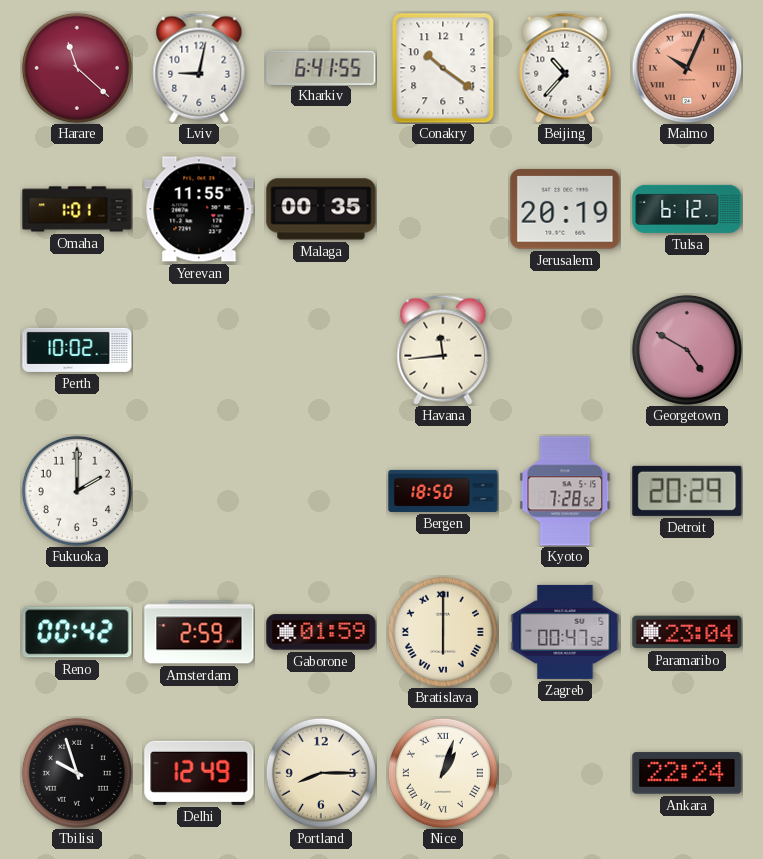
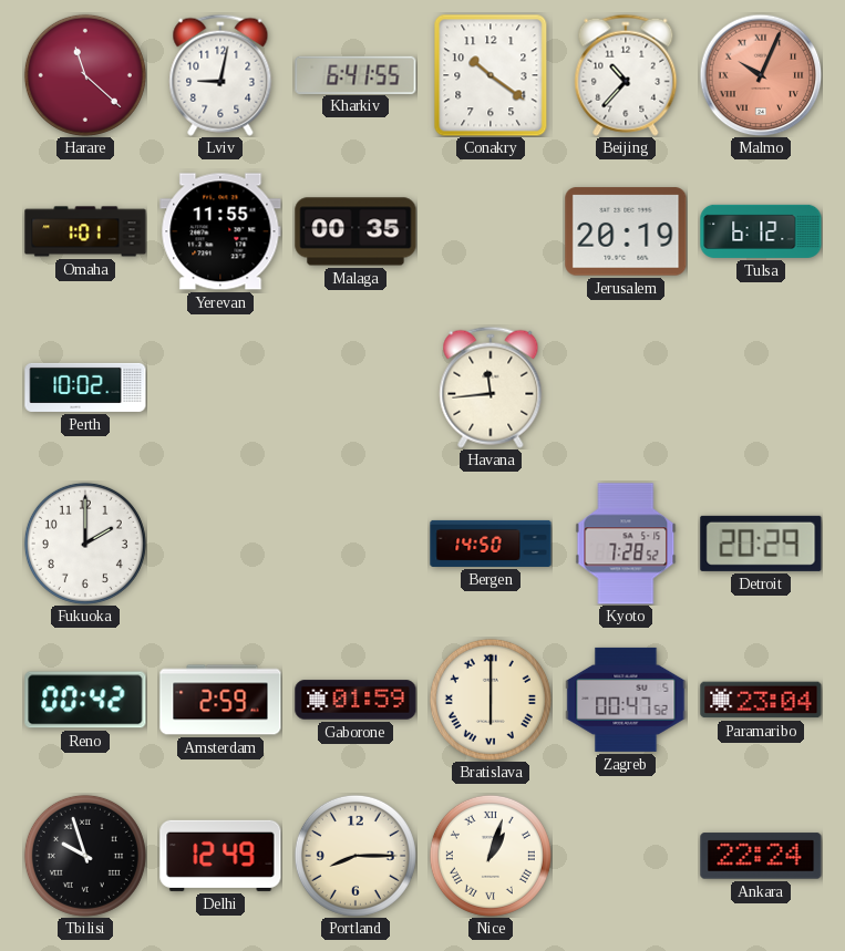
Georgetown: 4:50 -> none
Bergen: 18:50 -> 14:50
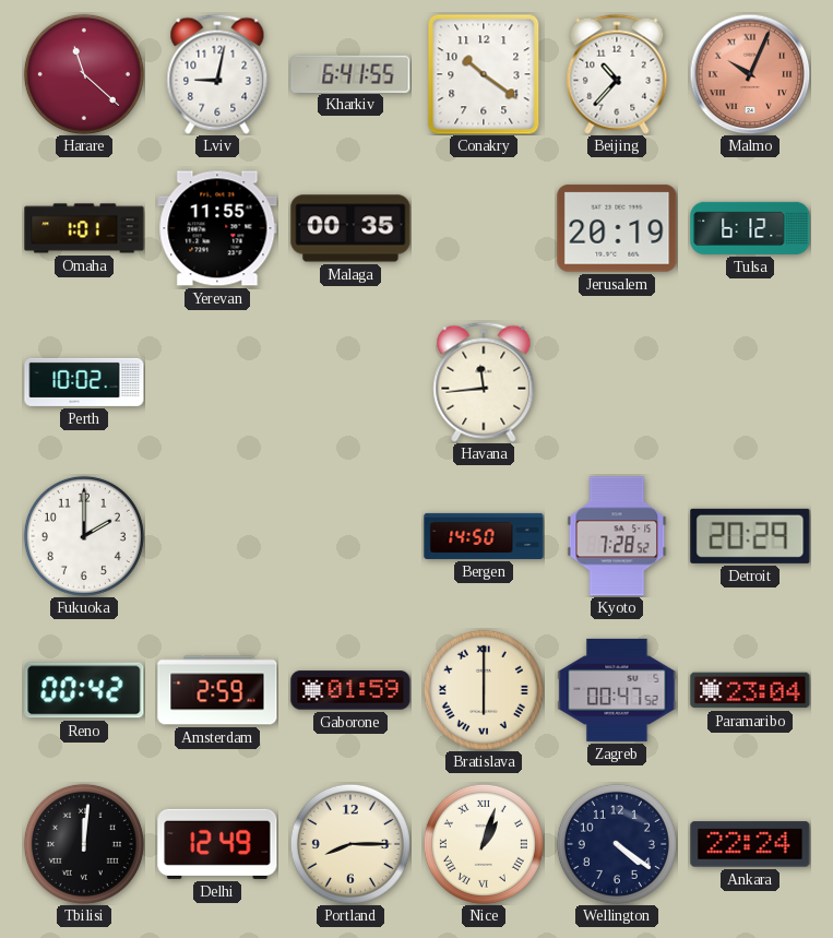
Tbilisi: 9:57 -> 12:01
Wellington: none -> 4:21
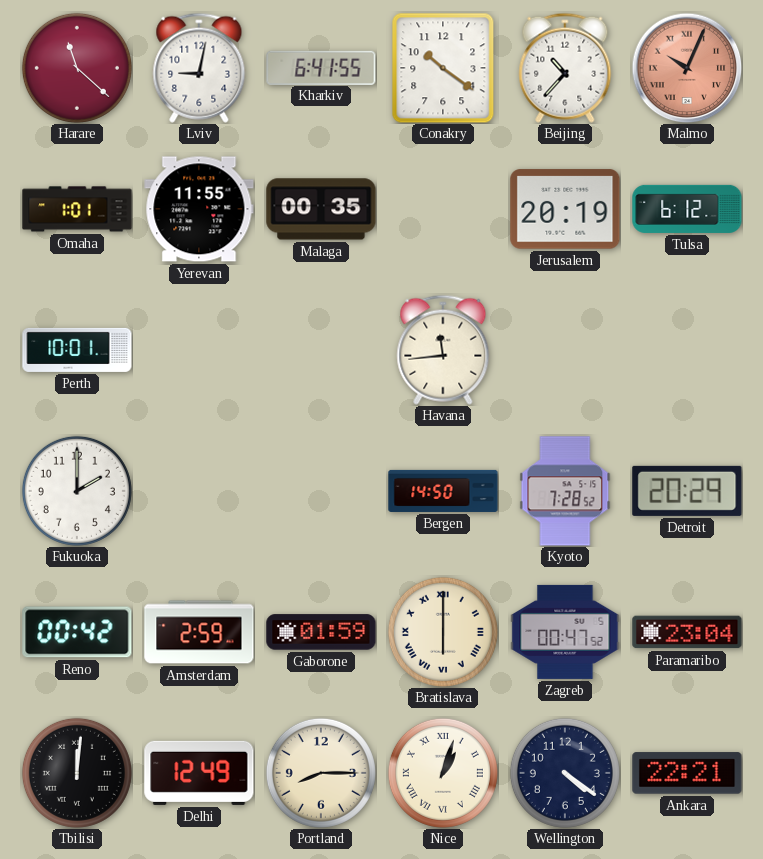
Perth: 10:02 -> 10:01
Ankara: 22:24 -> 22:21
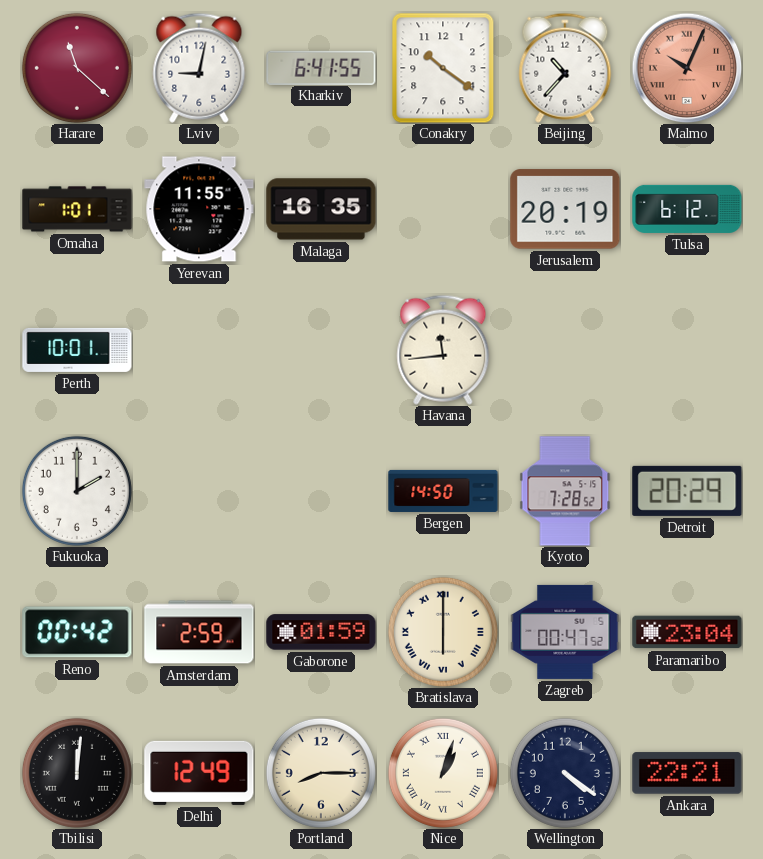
Malaga: 00:35 -> 16:35
